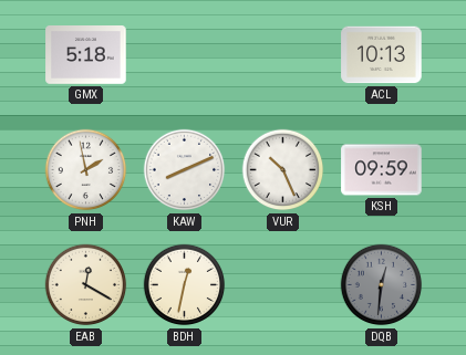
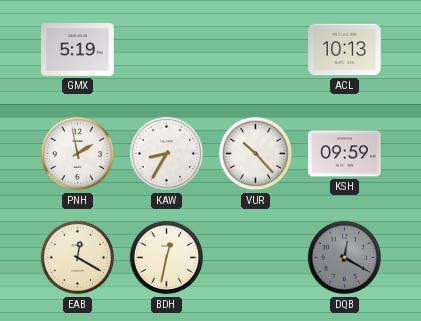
GMX: 5:18 -> 5:19
KAW: 8:11 -> 8:35
VUR: 10:26 -> 10:23
DQB: 12:31 -> 12:20
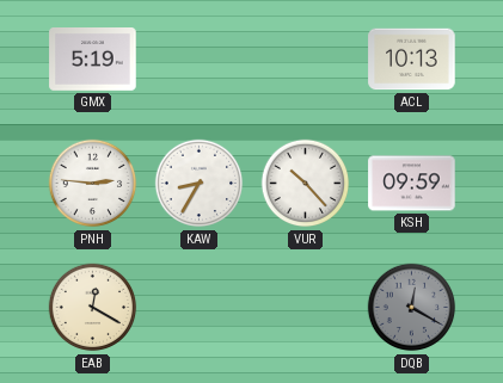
PNH: 1:58 -> 2:46
BDH: 12:32 -> none
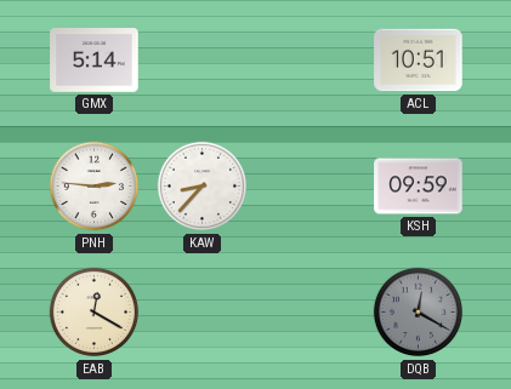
GMX: 5:19 -> 5:14
ACL: 10:13 -> 10:51
KAW: 8:35 -> 8:37
VUR: 10:23 -> none
